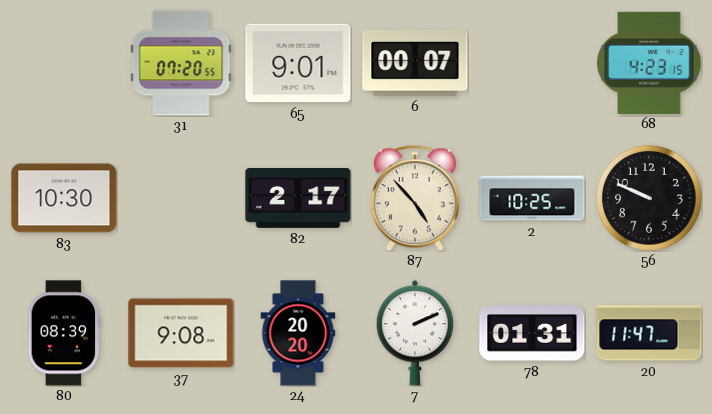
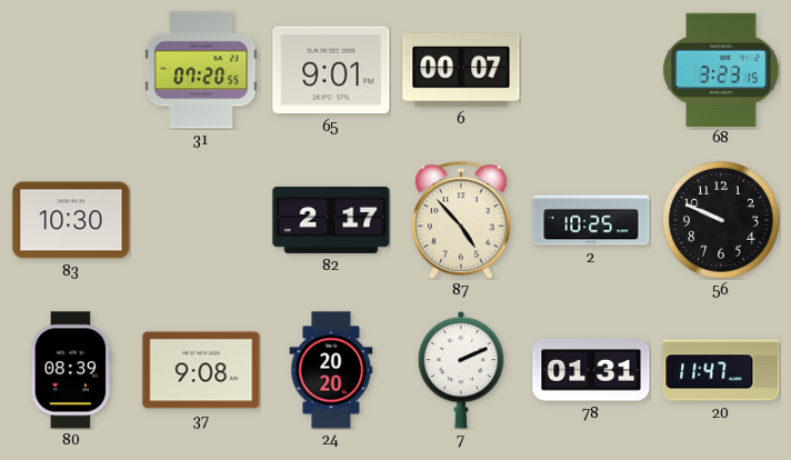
68: 4:23 -> 3:23
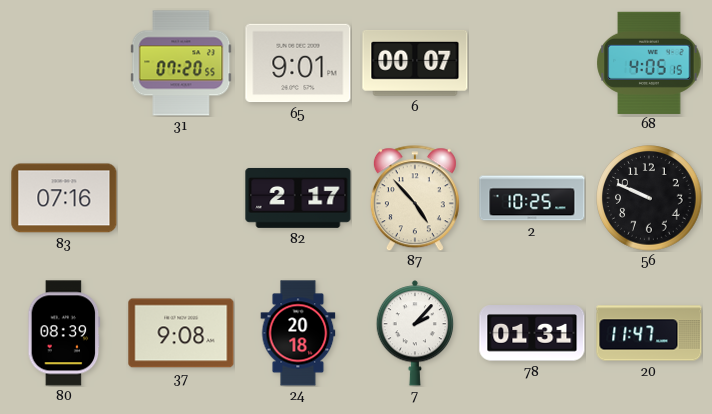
68: 3:23 -> 4:05
83: 10:30 -> 07:16
24: 20:20 -> 20:18
7: 2:11 -> 2:07
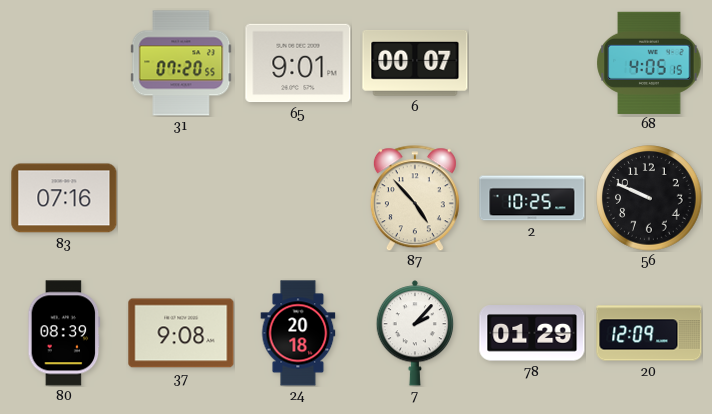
82: 2:17 -> none
78: 01:31 -> 01:29
20: 11:47 -> 12:09
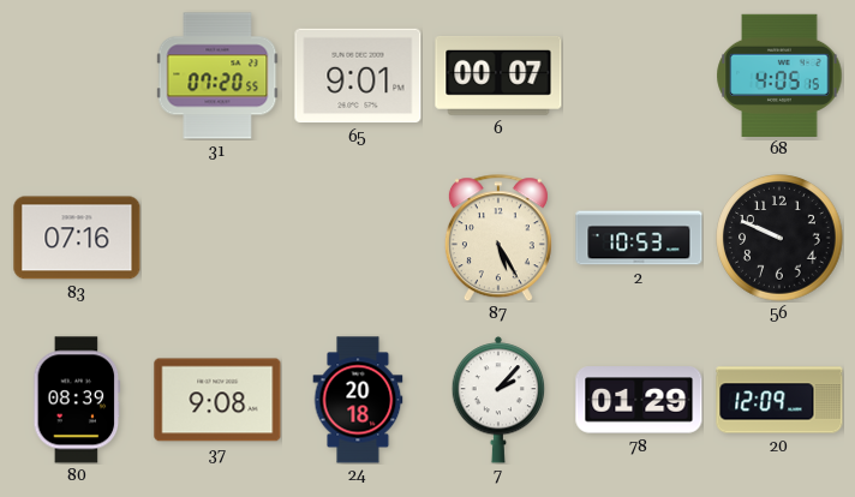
87: 4:53 -> 5:25
2: 10:25 -> 10:53
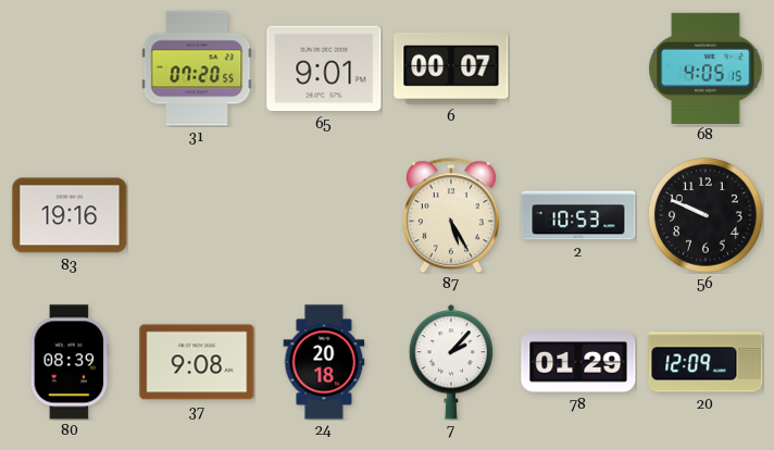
83: 07:16 -> 19:16
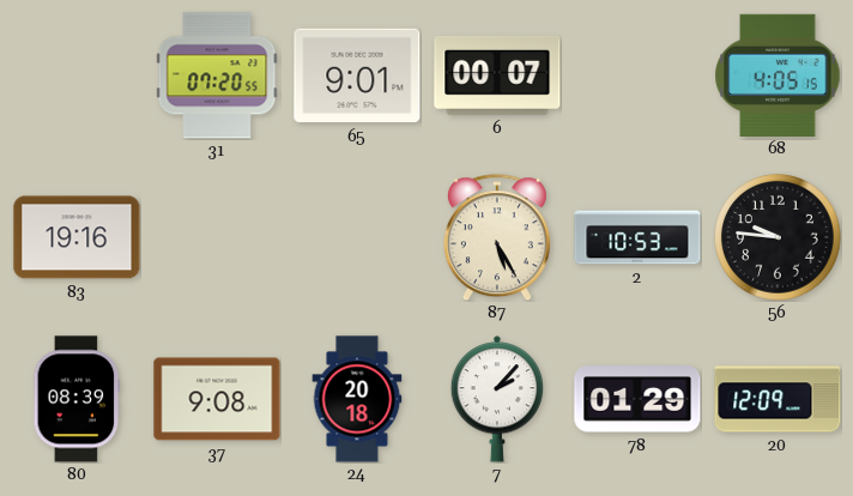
56: 9:49 -> 9:46
